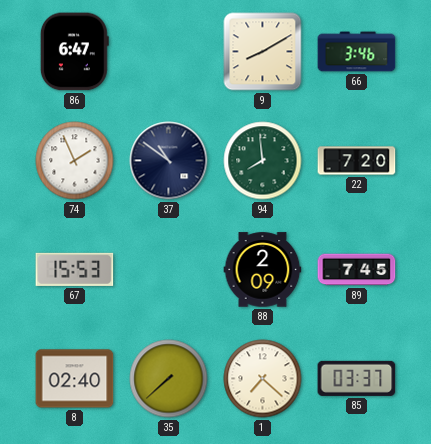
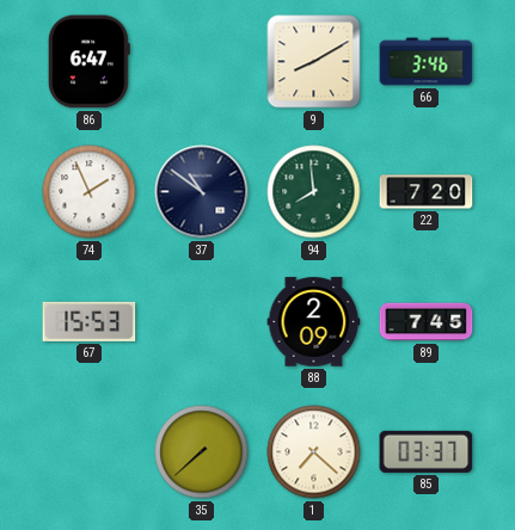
8: 02:40 -> none
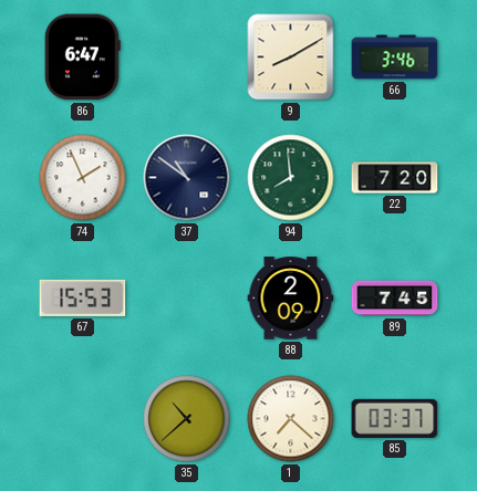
35: 7:38 -> 10:38
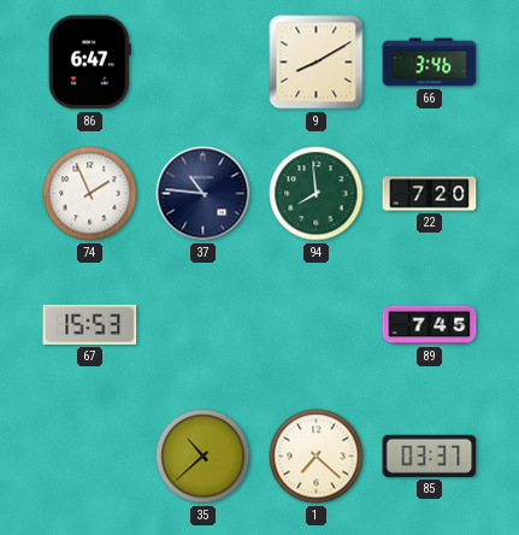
37: 10:51 -> 10:46
88: 2:09 -> none
